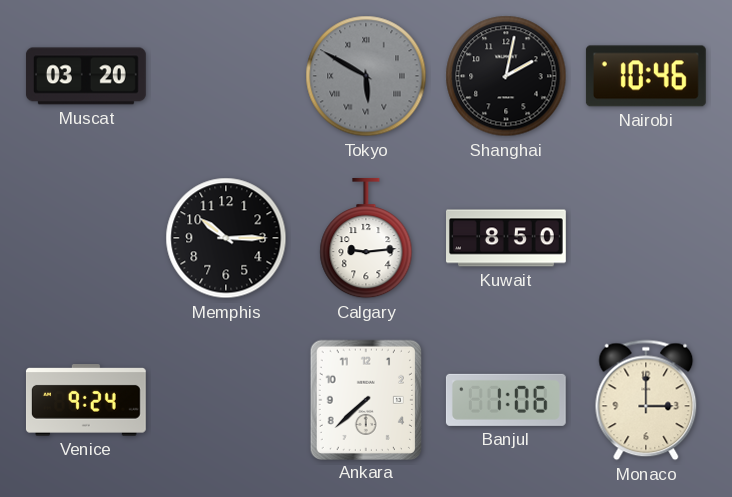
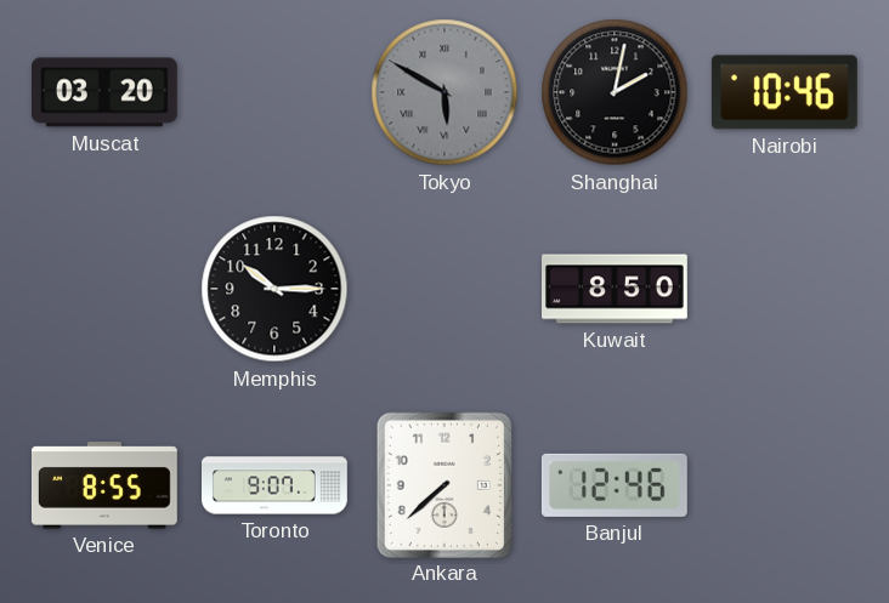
Calgary: 9:14 -> none
Venice: 9:24 -> 8:55
Toronto: none -> 9:07
Banjul: 1:06 -> 12:46
Monaco: 3:00 -> none
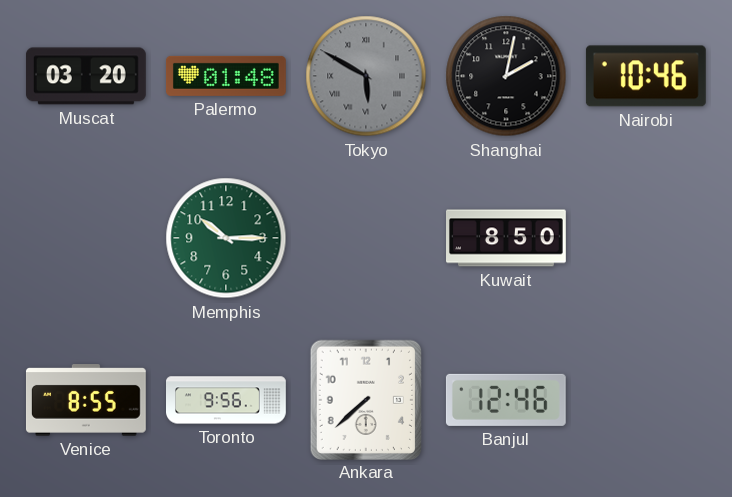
Palermo: none -> 01:48
Memphis dial: black -> green
Toronto: 9:07 -> 9:56
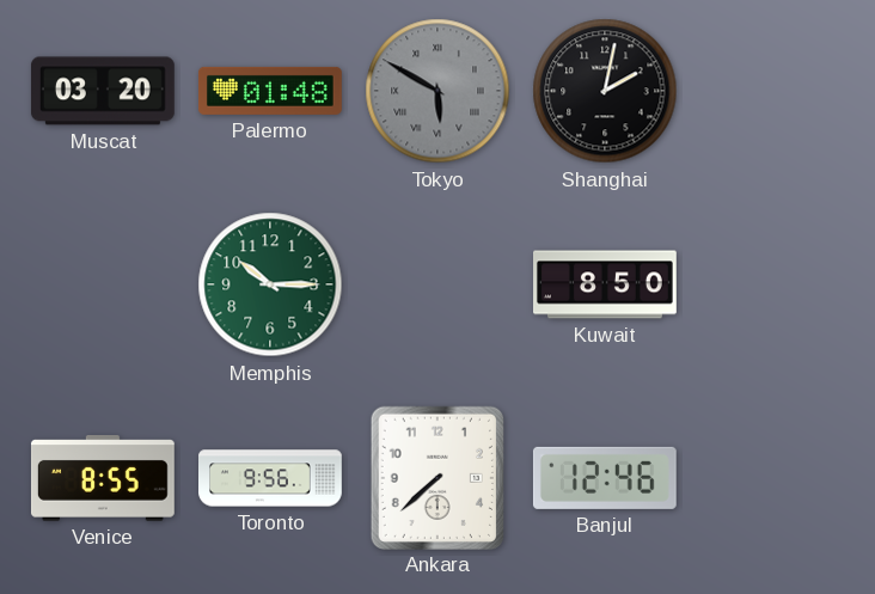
Nairobi: 10:46 -> none
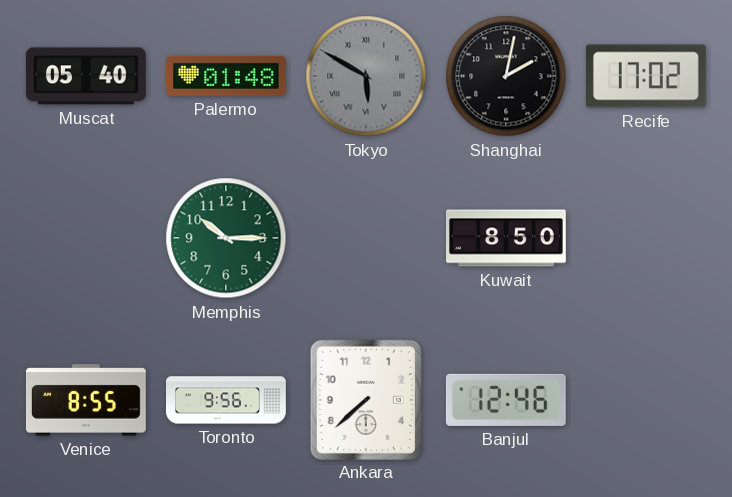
Muscat: 03:20 -> 05:40
Recife: none -> 17:02
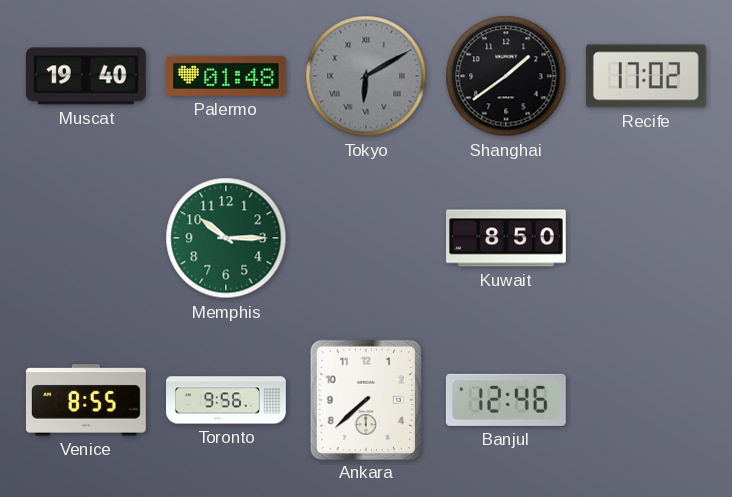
Muscat: 05:40 -> 19:40
Tokyo: 5:50 -> 6:10
Shanghai: 2:02 -> 1:39
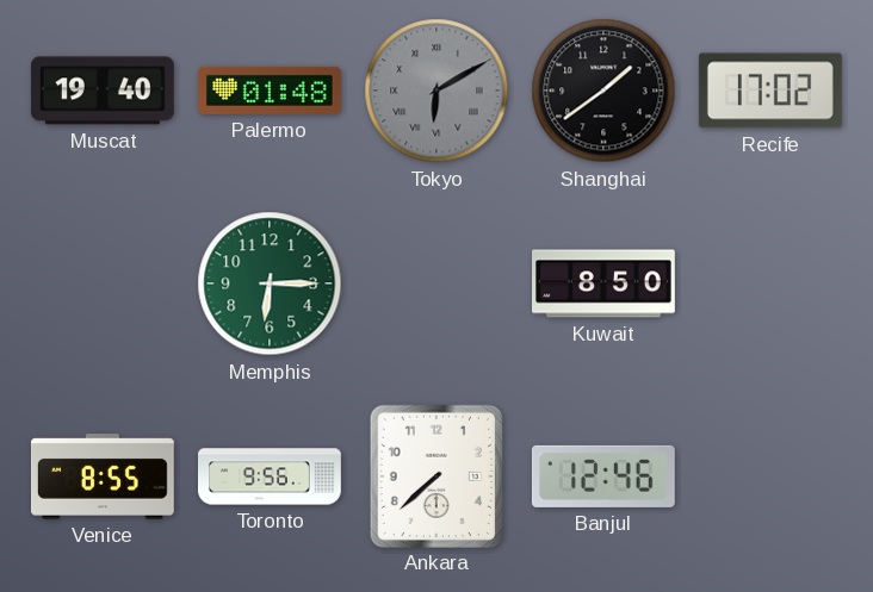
Memphis: 10:15 -> 6:15
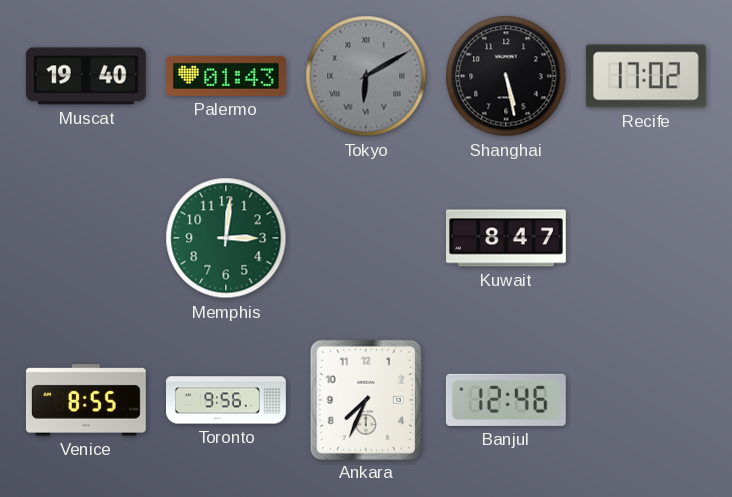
Palermo: 01:48 -> 01:43
Shanghai: 1:39 -> 5:28
Memphis: 6:15 -> 3:01
Kuwait: 8:50 -> 8:47
Ankara: 7:38 -> 7:34
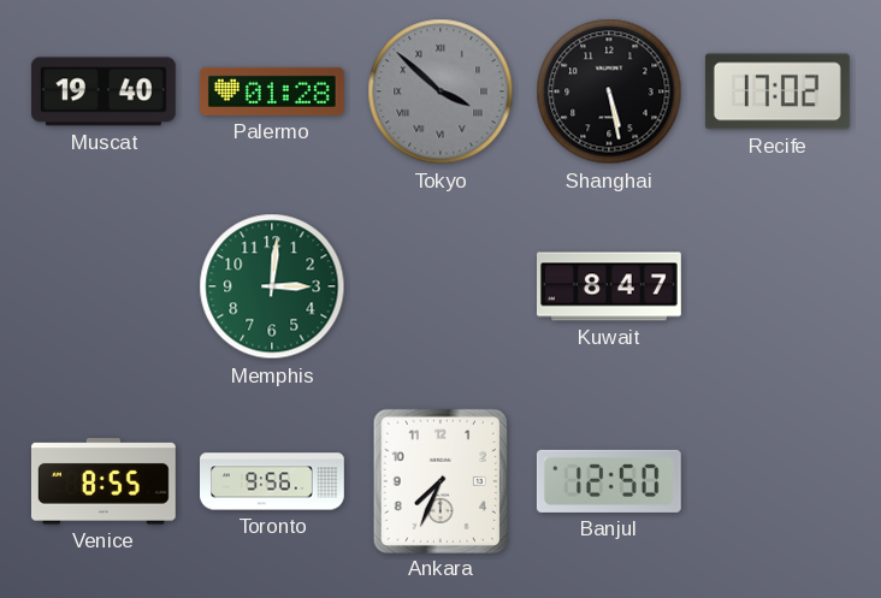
Palermo: 01:43 -> 01:28
Tokyo: 6:10 -> 3:52
Banjul: 12:46 -> 12:50
